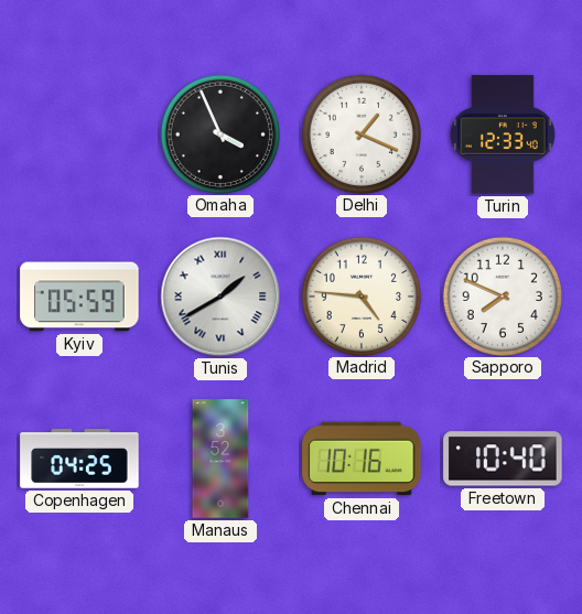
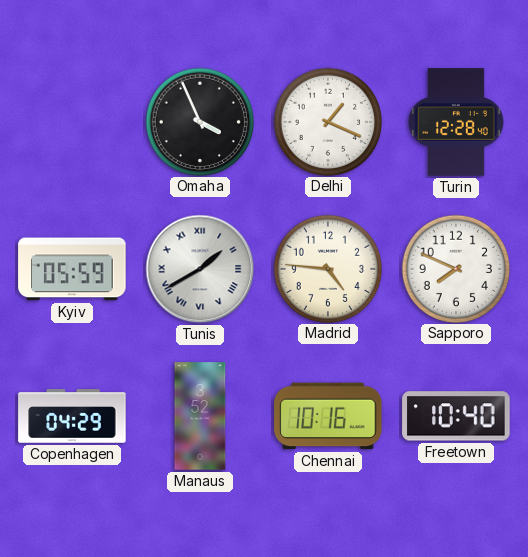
Turin: 12:33 -> 12:28
Copenhagen: 04:25 -> 04:29
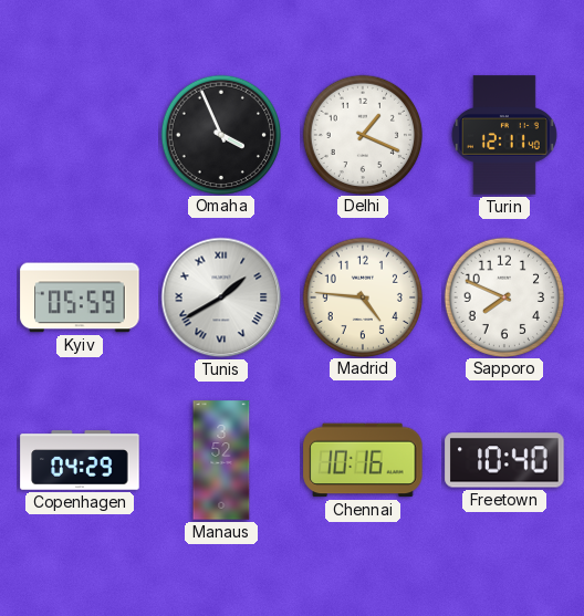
Turin: 12:28 -> 12:11
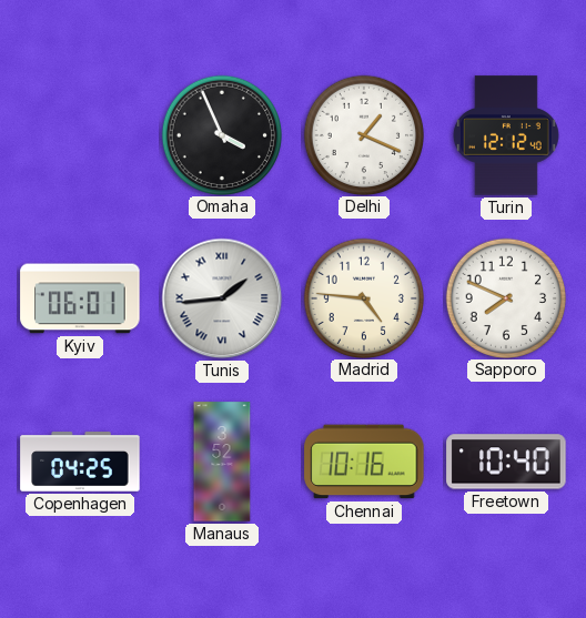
Turin: 12:11 -> 12:12
Kyiv: 05:59 -> 06:01
Tunis: 1:40 -> 1:44
Copenhagen: 04:29 -> 04:25
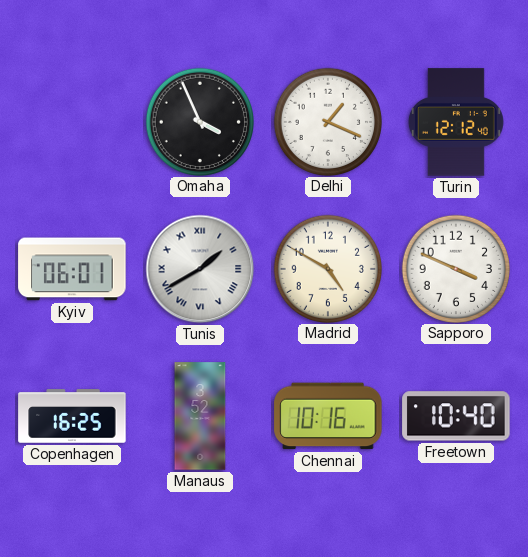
Tunis: 1:44 -> 1:40
Madrid: 4:46 -> 4:50
Sapporo: 7:49 -> 3:49
Copenhagen: 04:25 -> 16:25
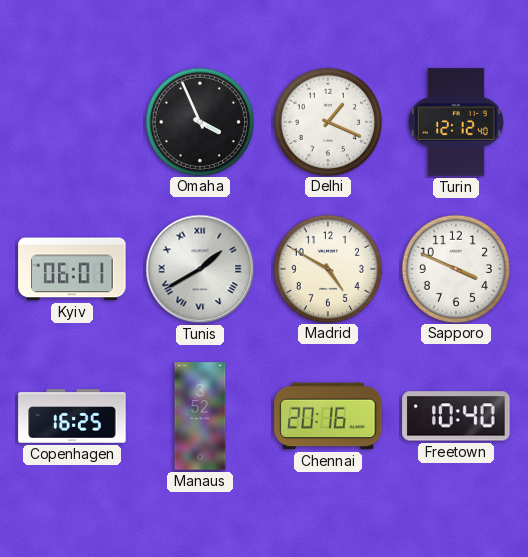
Chennai: 10:16 -> 20:16
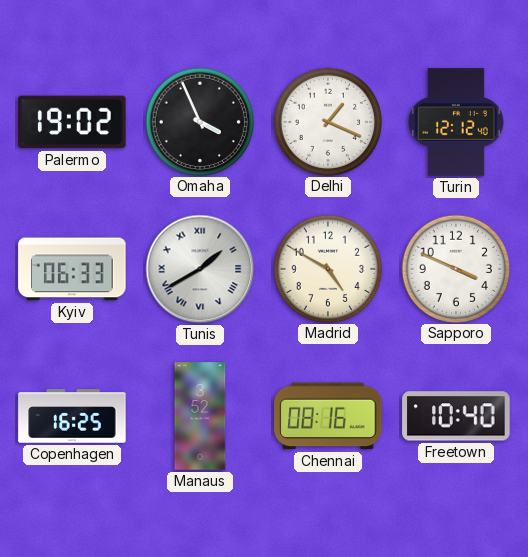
Palermo: none -> 19:02
Kyiv: 06:01 -> 06:33
Chennai: 20:16 -> 08:16
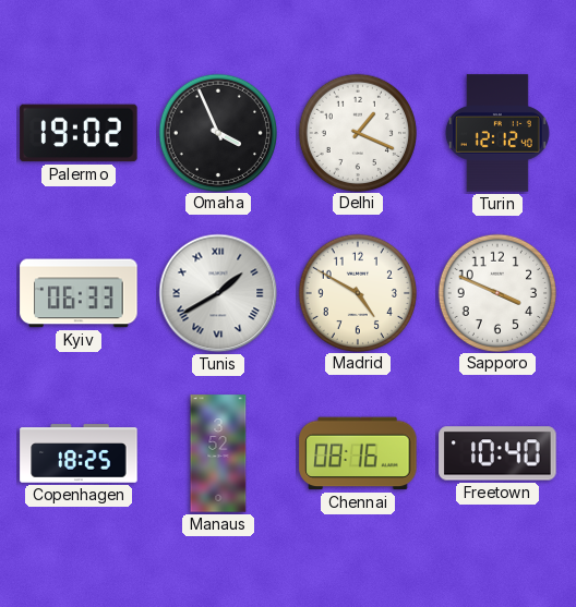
Copenhagen: 16:25 -> 18:25
